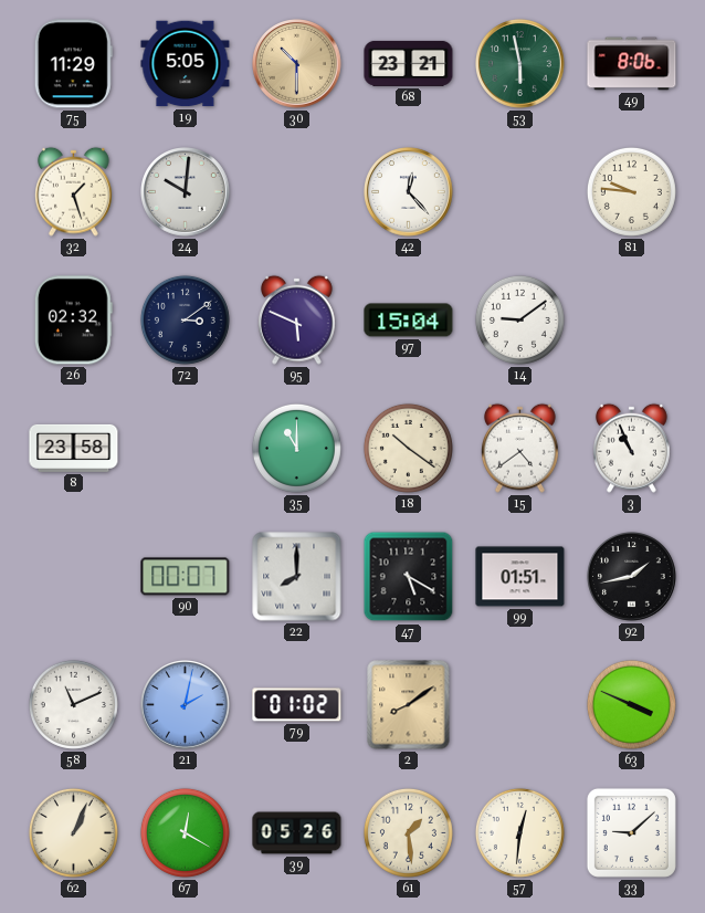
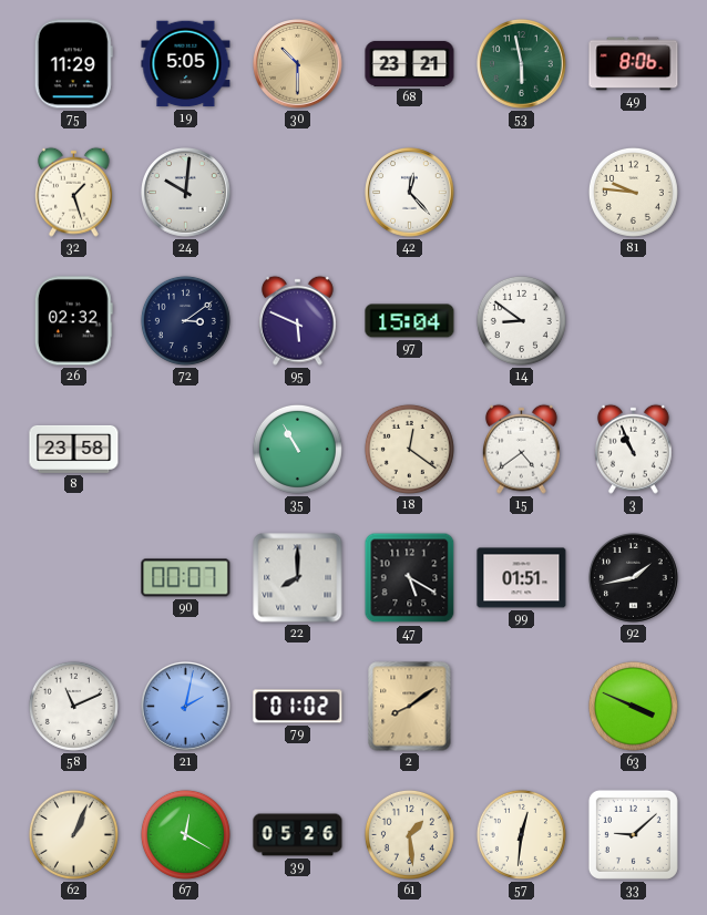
14: 9:09 -> 8:51
35: 11:00 -> 10:55
18: 10:21 -> 12:21
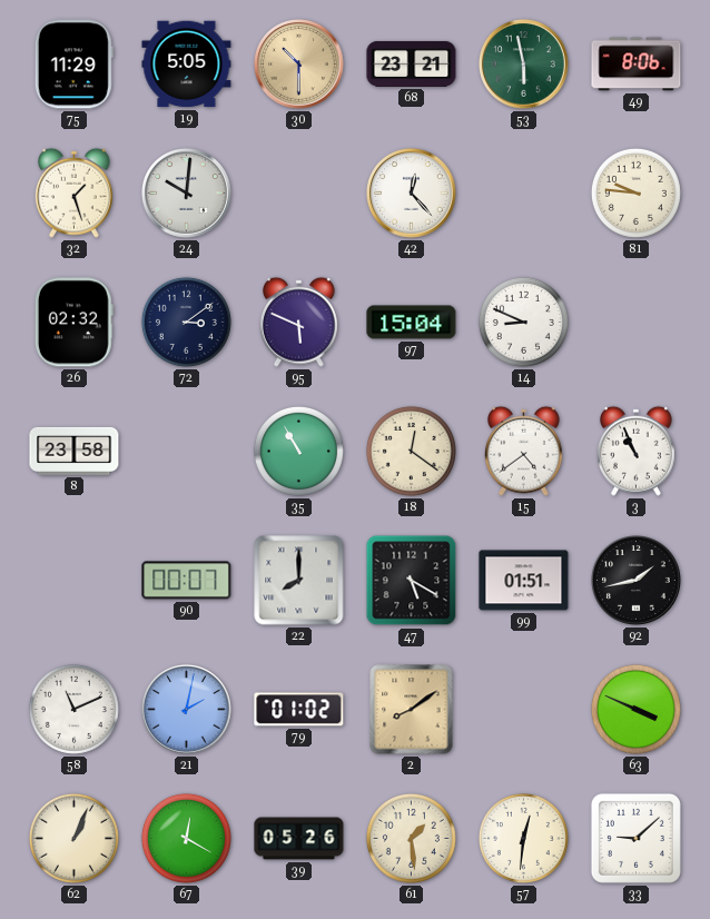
14: 8:51 -> 8:49
